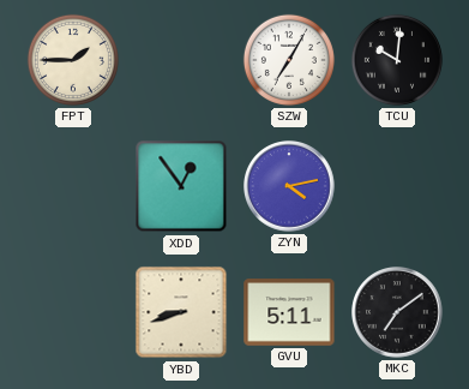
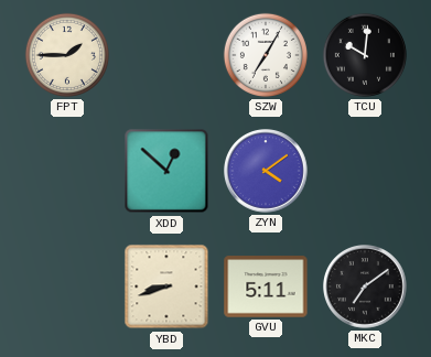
XDD: 12:54 -> 12:52
ZYN: 4:13 -> 4:09
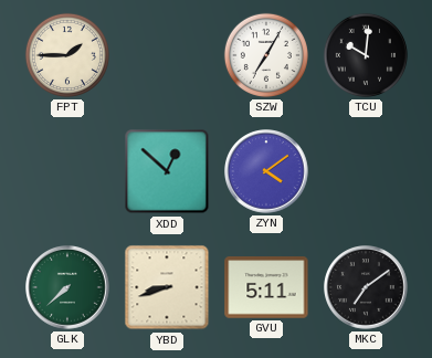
GLK: none -> 7:38
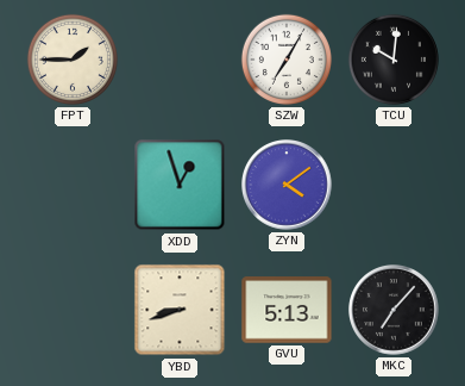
XDD: 12:52 -> 12:57
GLK: 7:38 -> none
GVU: 5:11 -> 5:13
MKC: 7:09 -> 7:07
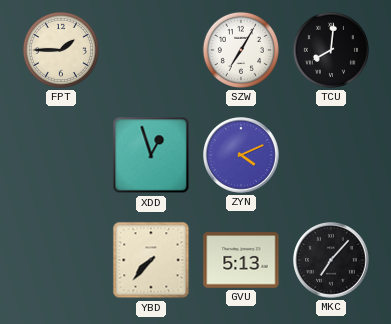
TCU: 10:01 -> 8:01
ZYN: 4:09 -> 4:11
YBD: 8:42 -> 7:37
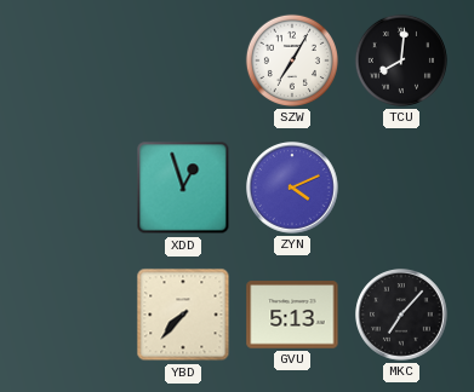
FPT: 1:45 -> none
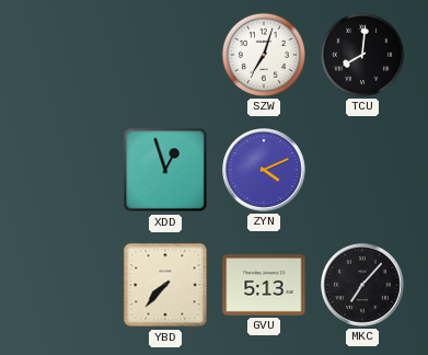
SZW: 7:05 -> 7:03
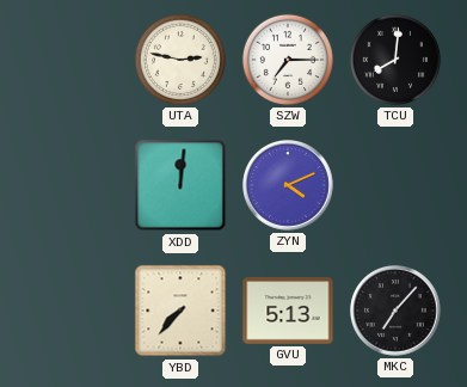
UTA: none -> 2:47
SZW: 7:03 -> 7:15
XDD: 12:57 -> 12:01
